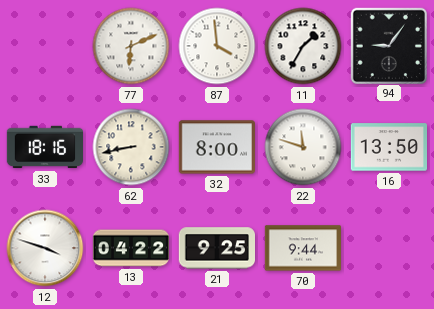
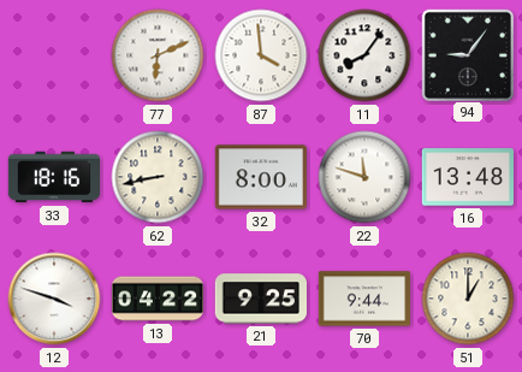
11: 1:35 -> 8:06
16: 13:50 -> 13:48
51: none -> 1:00
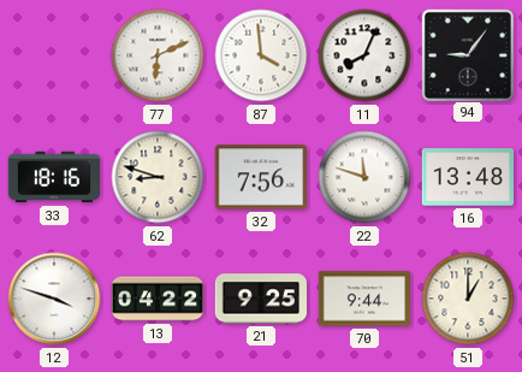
11: 8:06 -> 8:04
62: 8:43 -> 8:48
32: 8:00 -> 7:56
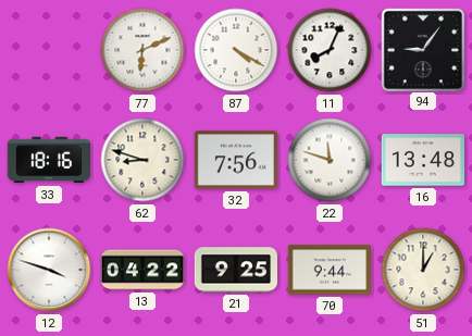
87: 3:59 -> 4:20
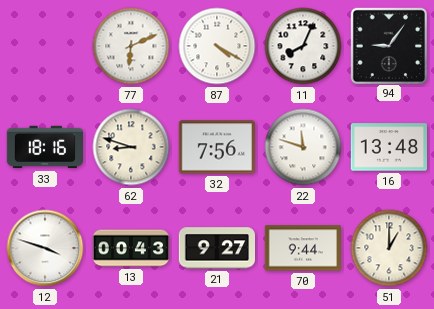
13: 04:22 -> 00:43
21: 9:25 -> 9:27
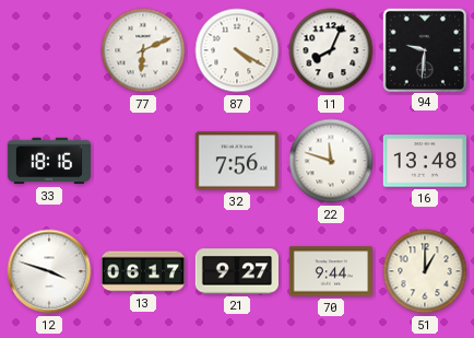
94: 9:06 -> 9:31
62: 8:48 -> none
13: 00:43 -> 06:17
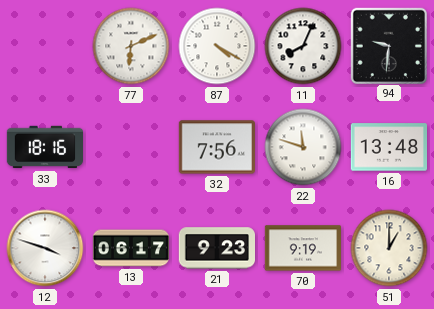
21: 9:27 -> 9:23
70: 9:44 -> 9:19
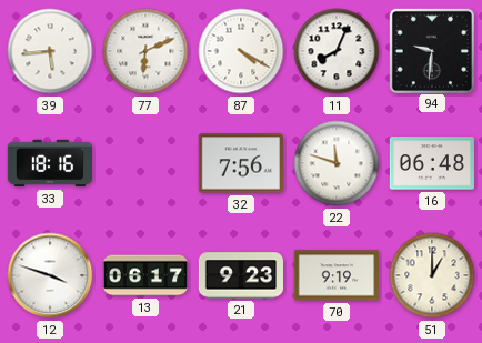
39: none -> 5:44
16: 13:48 -> 06:48
